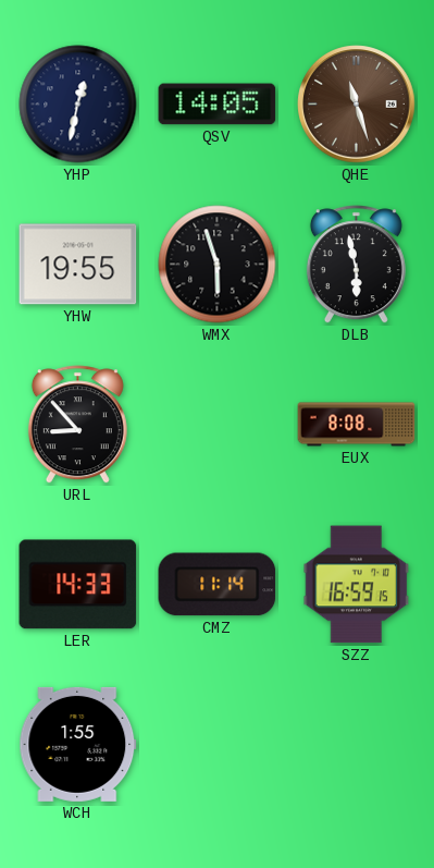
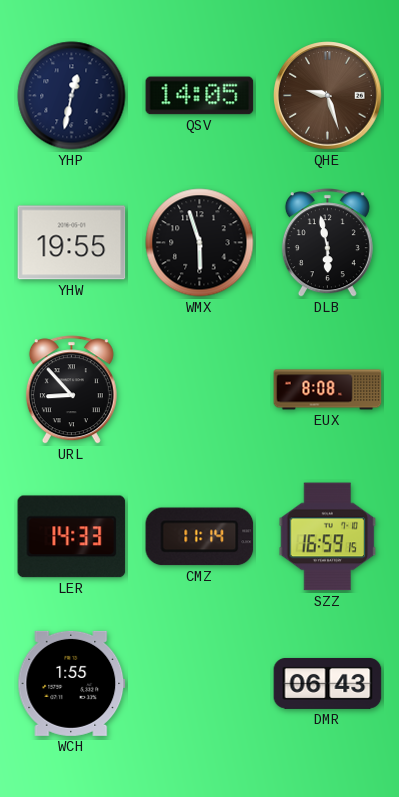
QHE: 11:27 -> 9:27
DMR: none -> 06:43
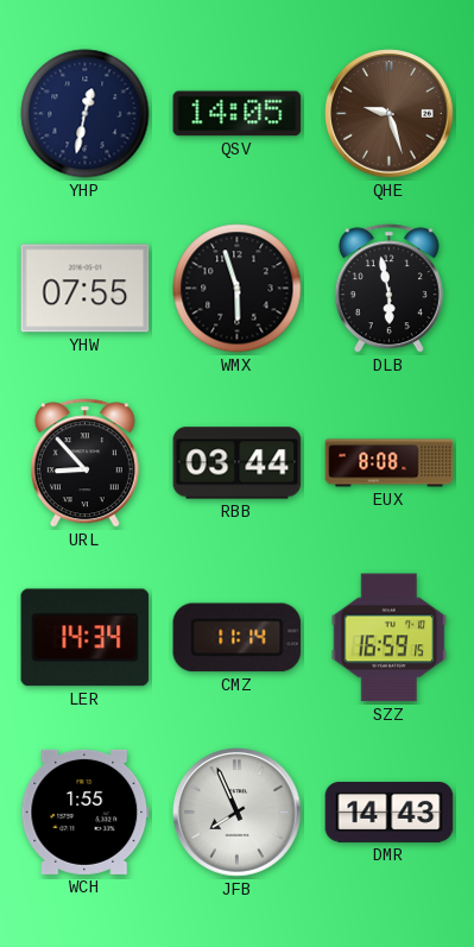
YHW: 19:55 -> 07:55
RBB: none -> 03:44
LER: 14:33 -> 14:34
JFB: none -> 7:56
DMR: 06:43 -> 14:43
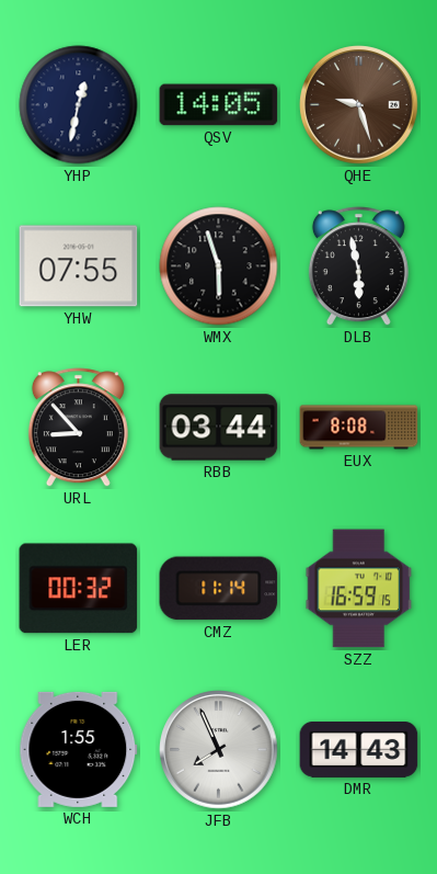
LER: 14:34 -> 00:32
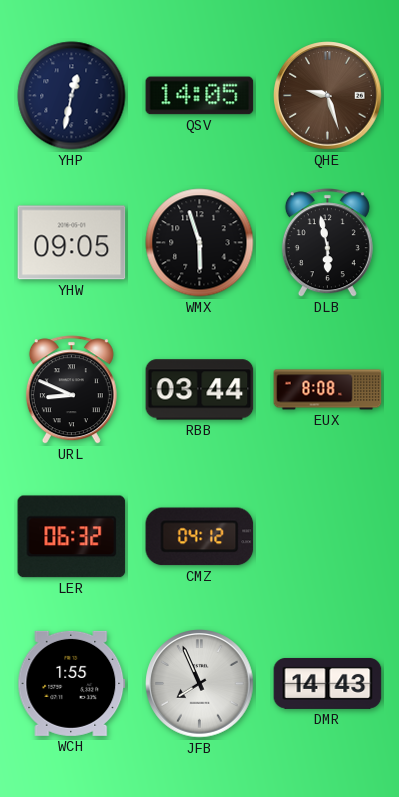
YHW: 07:55 -> 09:05
URL: 8:53 -> 8:49
LER: 00:32 -> 06:32
CMZ: 11:14 -> 04:12
SZZ: 16:59 -> none
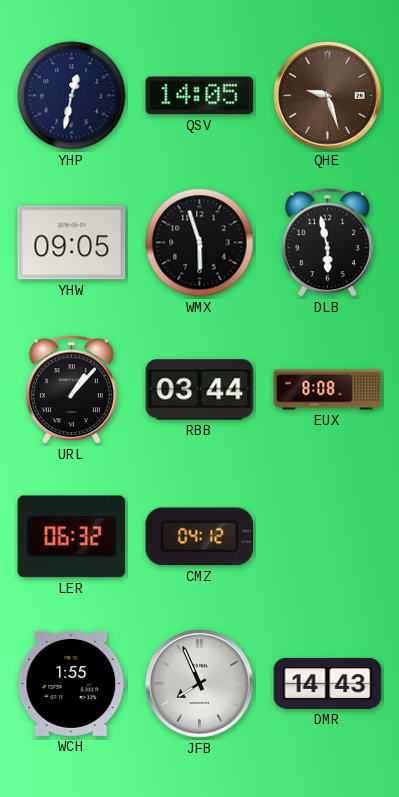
URL: 8:49 -> 1:07
